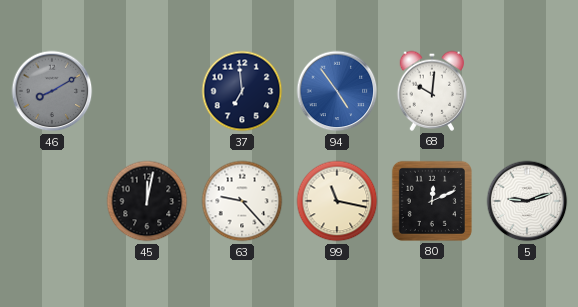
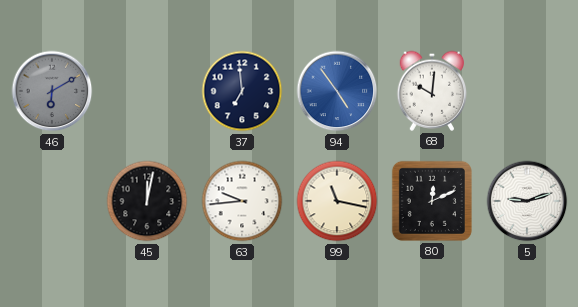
46: 8:10 -> 6:10
63: 9:23 -> 9:44
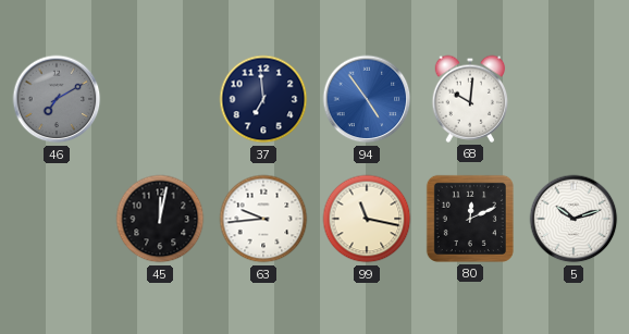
46: 6:10 -> 7:10
5: 9:12 -> 10:12
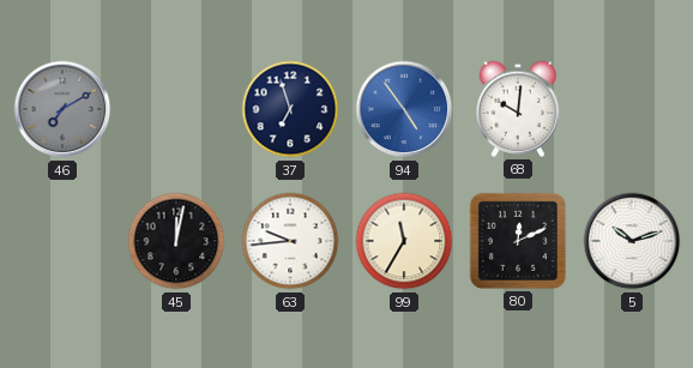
37: 6:59 -> 6:57
99: 11:17 -> 11:35
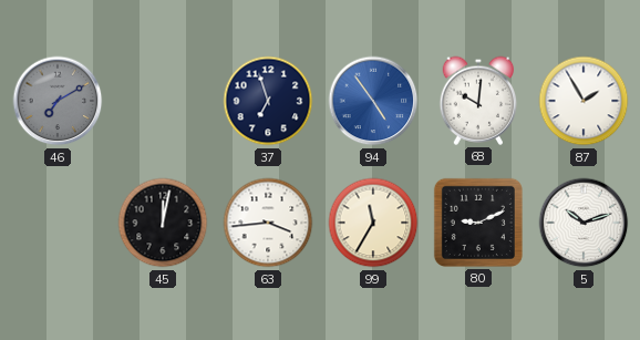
87: none -> 1:55
63: 9:44 -> 3:44
80: 12:11 -> 9:11
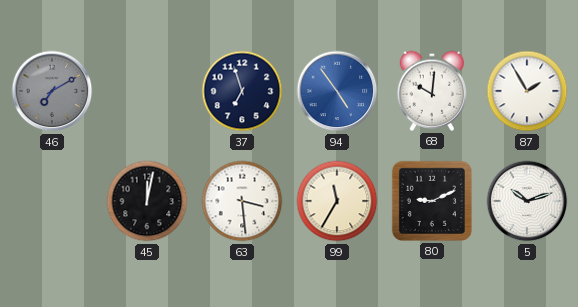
63: 3:44 -> 3:29
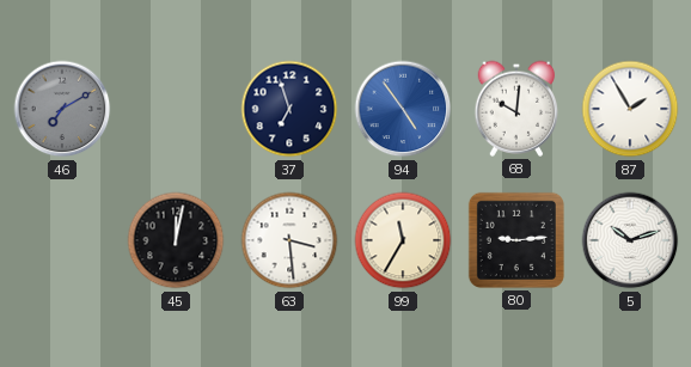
80: 9:11 -> 9:14
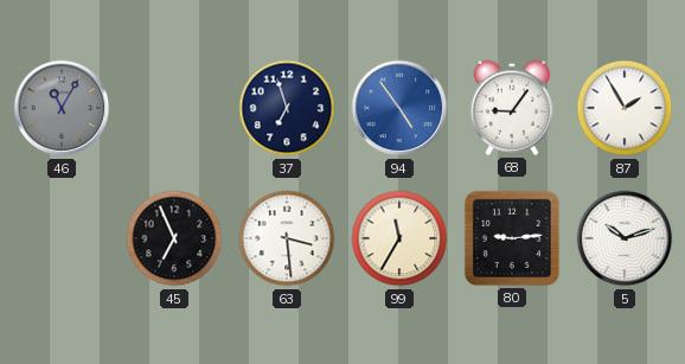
46: 7:10 -> 11:05
68: 10:01 -> 9:06
45: 12:02 -> 6:56
